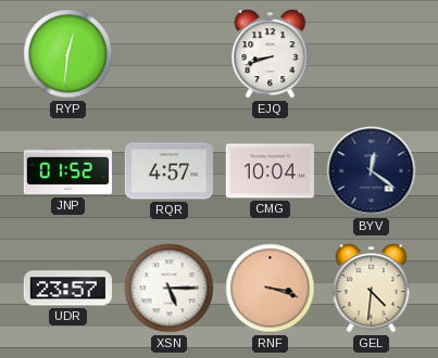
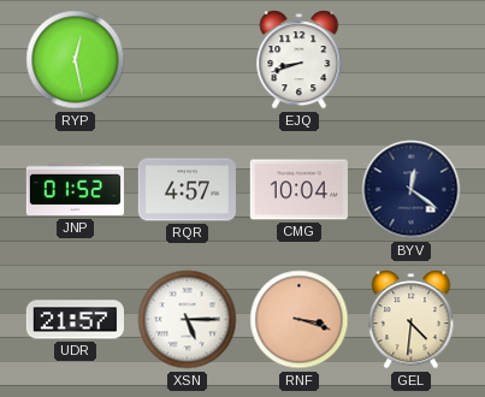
RYP: 12:31 -> 12:28
UDR: 23:57 -> 21:57
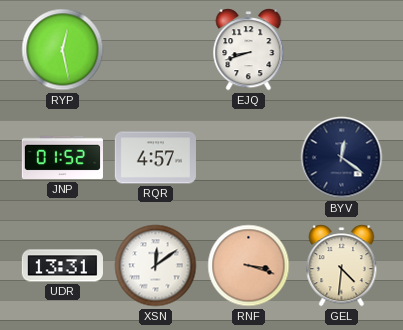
CMG: 10:04 -> none
UDR: 21:57 -> 13:31
XSN: 5:15 -> 12:09
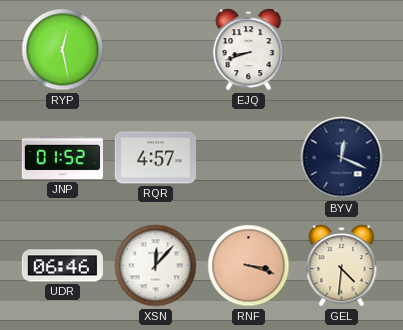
BYV: 12:21 -> 12:19
UDR: 13:31 -> 06:46
XSN: 12:09 -> 12:07
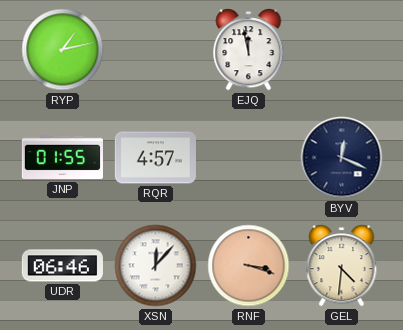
RYP: 12:28 -> 1:13
EJQ: 8:42 -> 11:58
JNP: 01:52 -> 01:55
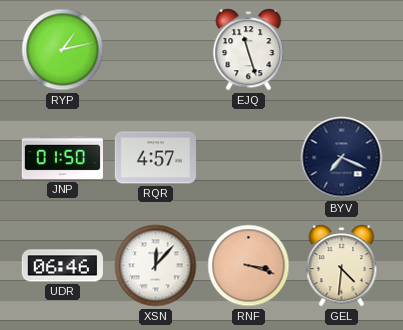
EJQ: 11:58 -> 11:27
JNP: 01:55 -> 01:50
BYV: 12:19 -> 7:19
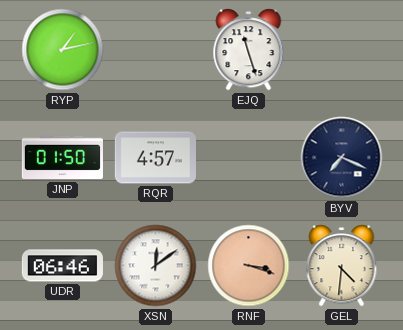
XSN: 12:07 -> 12:09
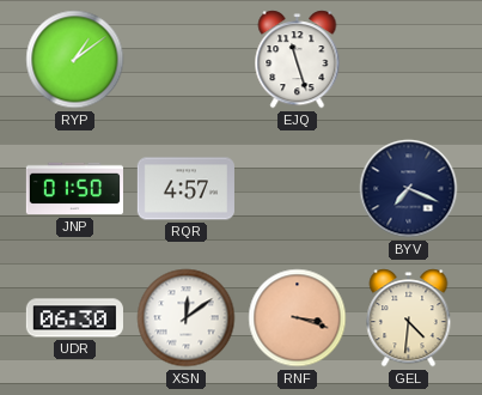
RYP: 1:13 -> 1:09
UDR: 06:46 -> 06:30
